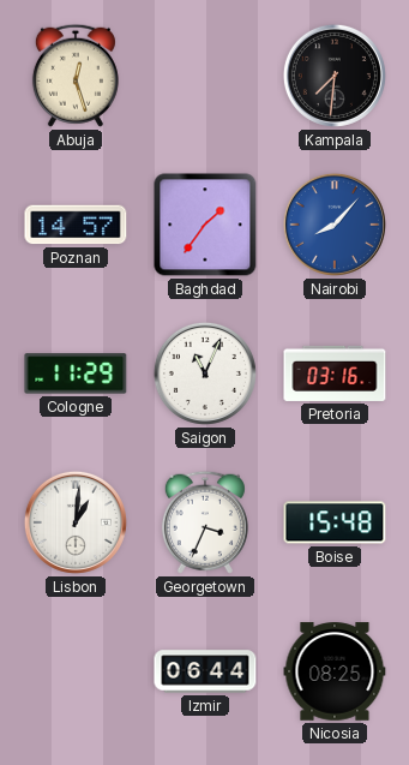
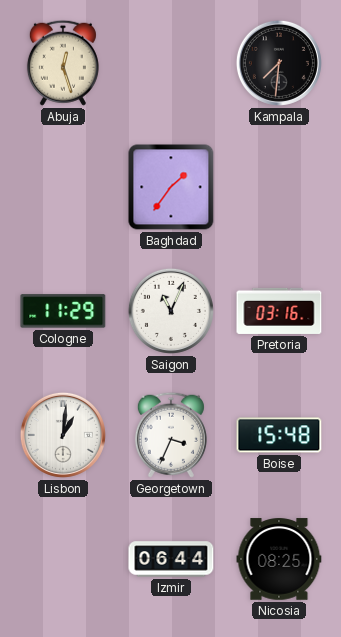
Poznan: 14:57 -> none
Nairobi: 8:07 -> none
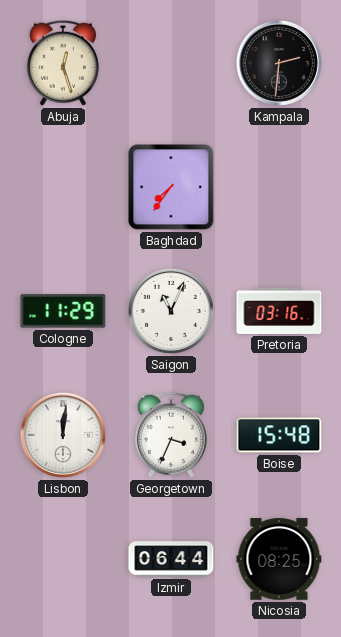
Kampala: 7:31 -> 2:31
Baghdad: 1:36 -> 7:36
Lisbon: 1:01 -> 12:01
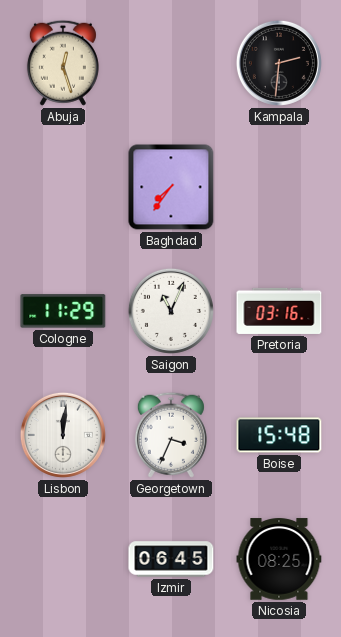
Izmir: 06:44 -> 06:45
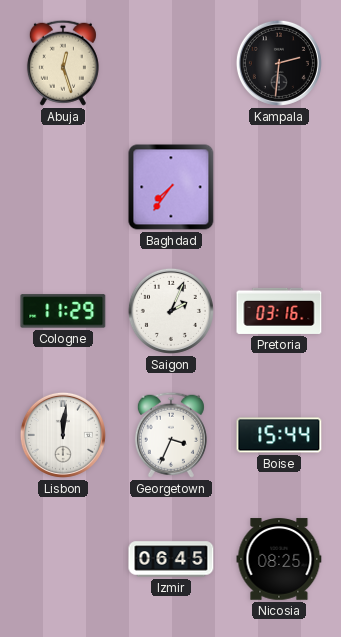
Saigon: 11:04 -> 2:04
Boise: 15:48 -> 15:44
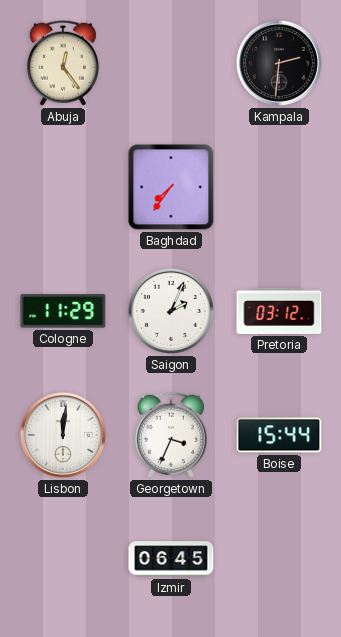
Abuja: 12:27 -> 12:24
Pretoria: 03:16 -> 03:12
Nicosia: 08:25 -> none
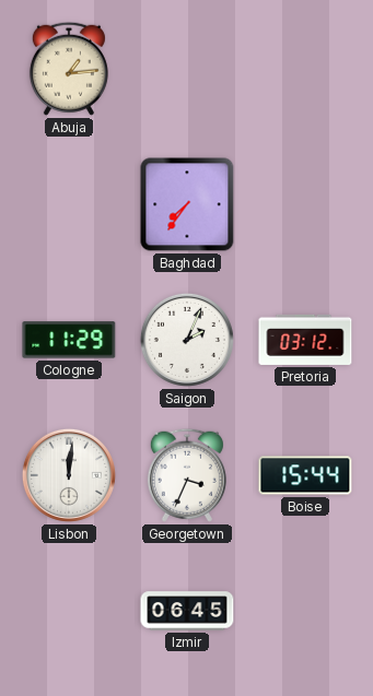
Abuja: 12:24 -> 1:14
Kampala: 2:31 -> none
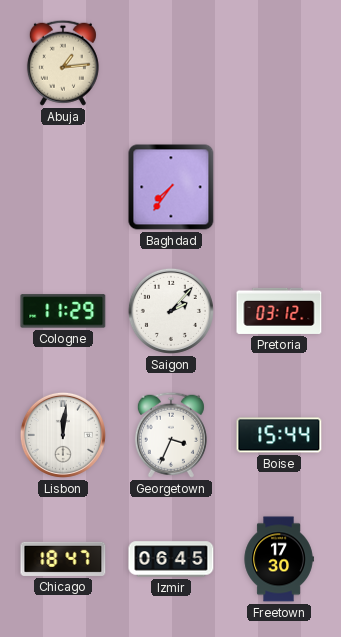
Saigon: 2:04 -> 2:07
Chicago: none -> 18:47
Freetown: none -> 17:30
